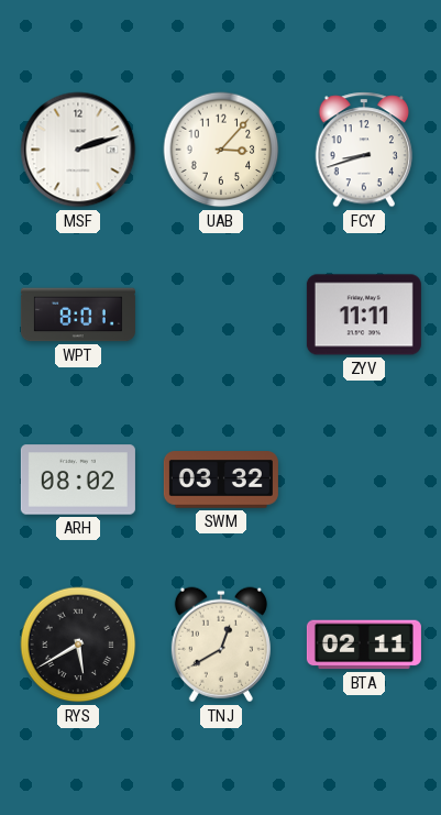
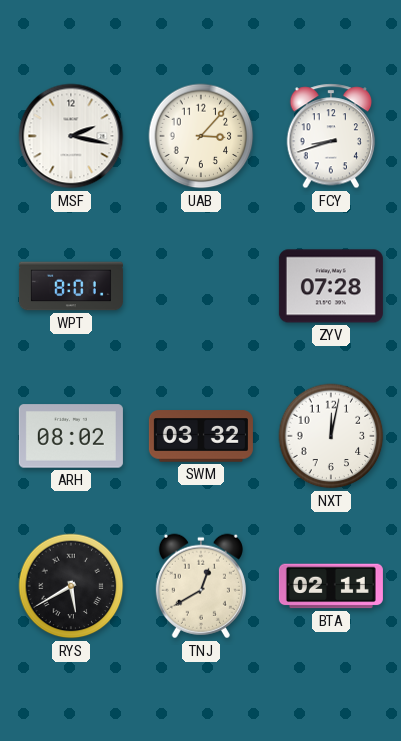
MSF: 2:12 -> 2:17
ZYV: 11:11 -> 07:28
NXT: none -> 12:02
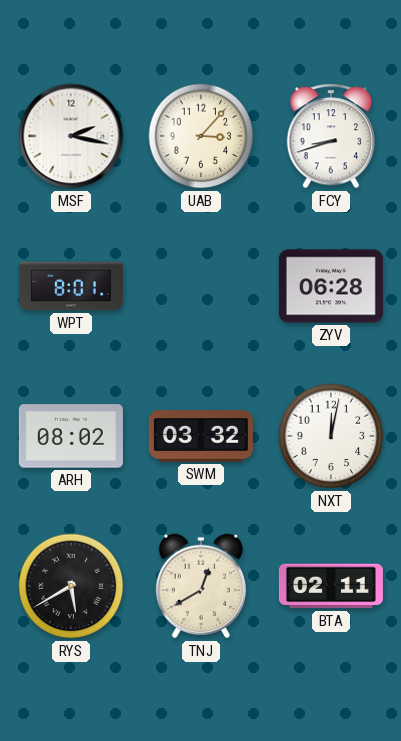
ZYV: 07:28 -> 06:28
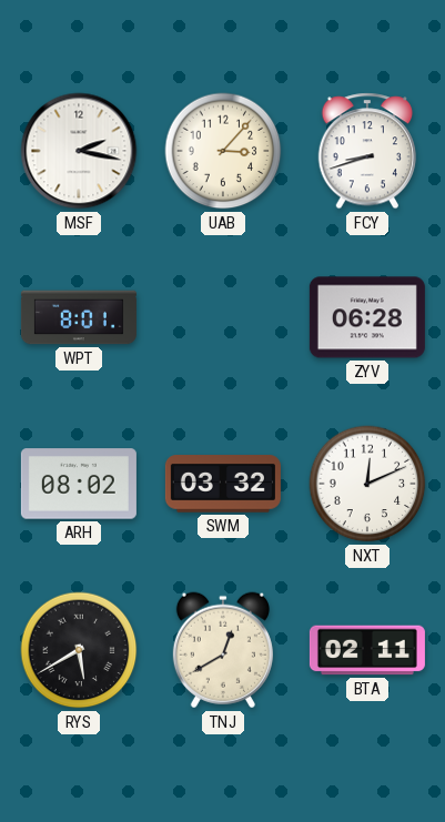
NXT: 12:02 -> 12:11
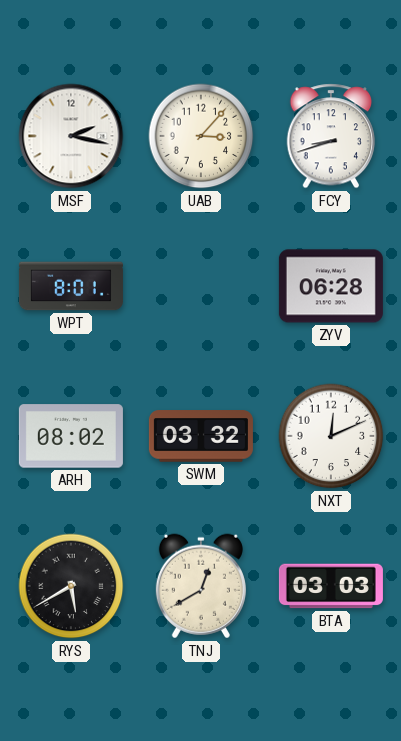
BTA: 02:11 -> 03:03
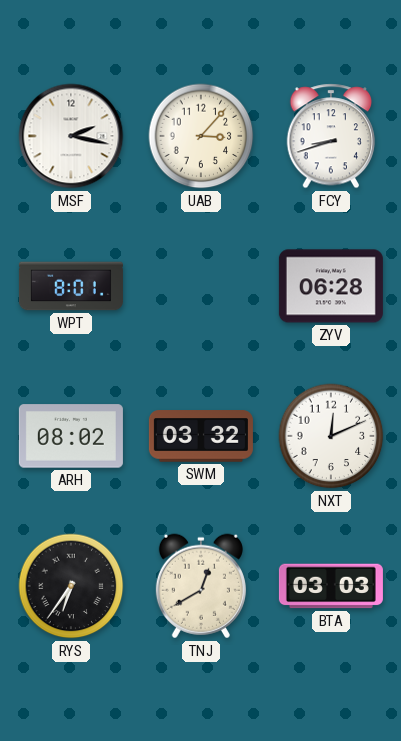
RYS: 5:40 -> 6:36
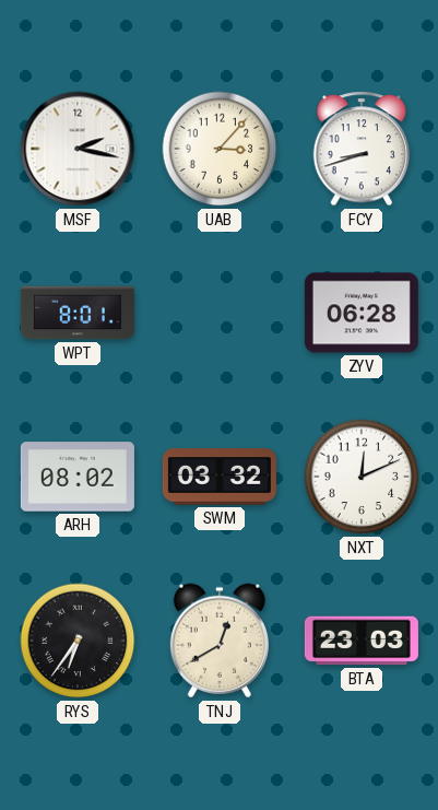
BTA: 03:03 -> 23:03
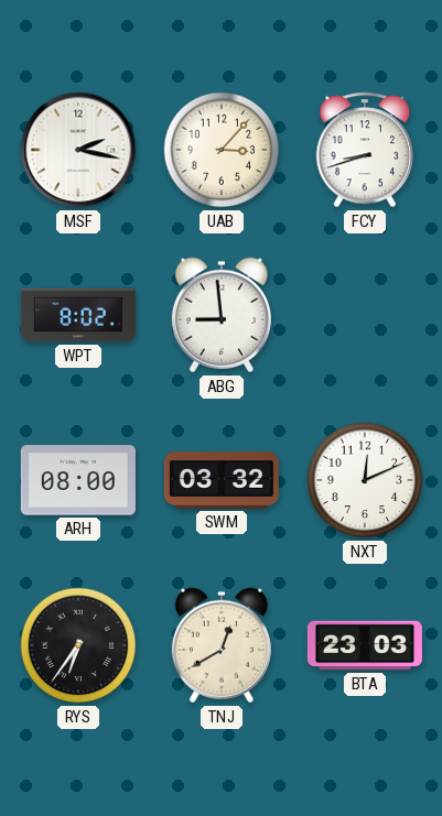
WPT: 8:01 -> 8:02
ABG: none -> 8:59
ZYV: 06:28 -> none
ARH: 08:02 -> 08:00
